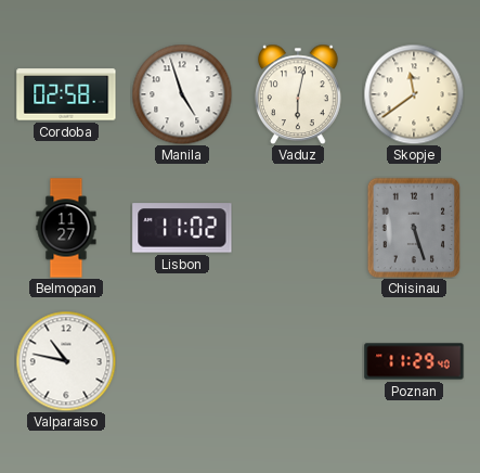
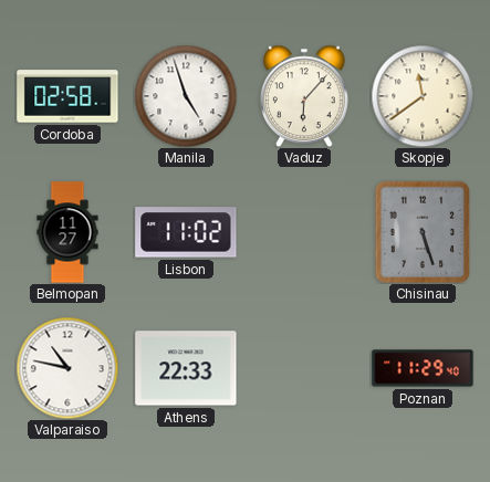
Vaduz: 6:02 -> 6:07
Athens: none -> 22:33
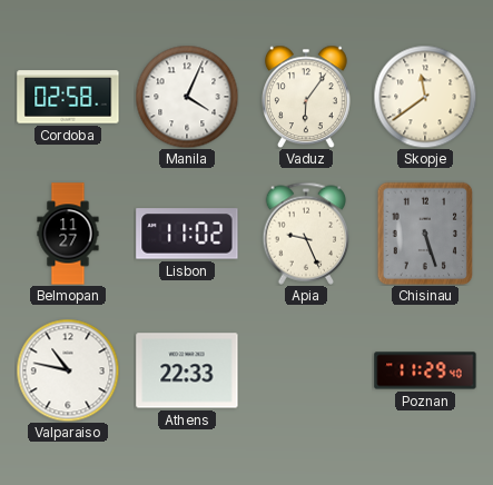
Manila: 4:57 -> 4:04
Vaduz: 6:07 -> 6:06
Apia: none -> 9:26
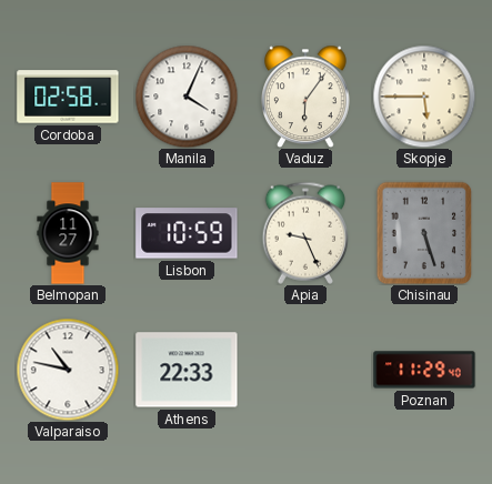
Skopje: 11:39 -> 5:45
Lisbon: 11:02 -> 10:59
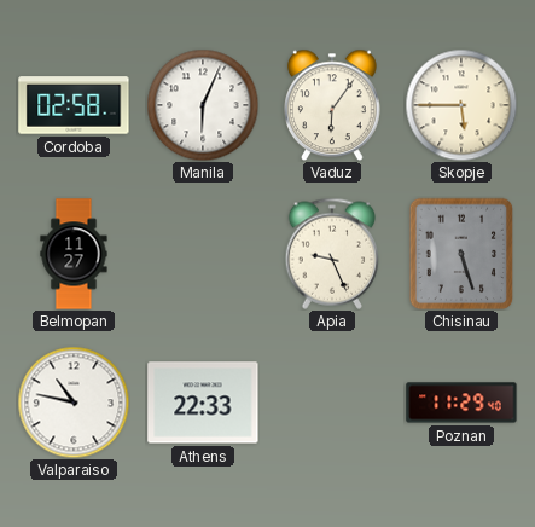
Manila: 4:04 -> 6:04
Lisbon: 10:59 -> none
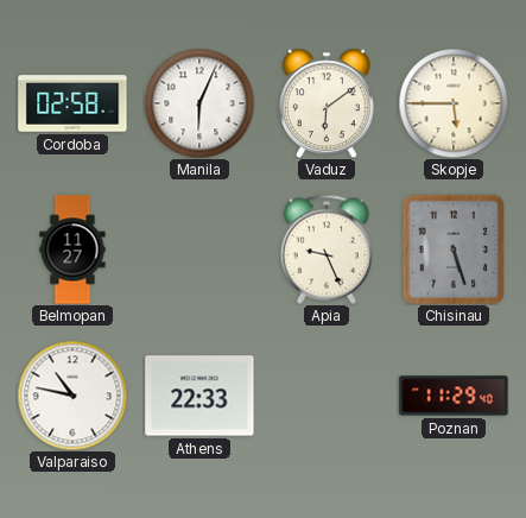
Vaduz: 6:06 -> 6:09
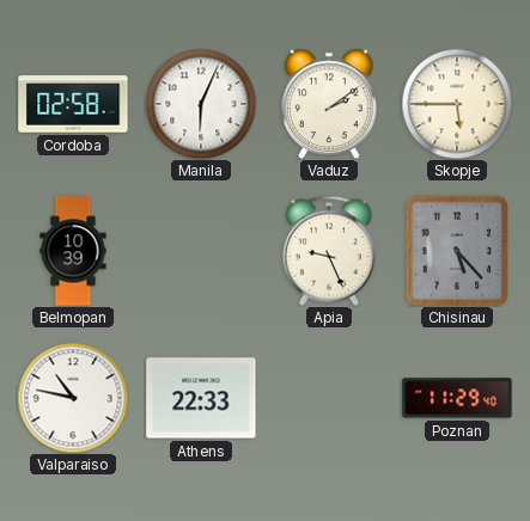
Vaduz: 6:09 -> 2:09
Belmopan: 11:27 -> 10:39
Chisinau: 5:27 -> 5:23
